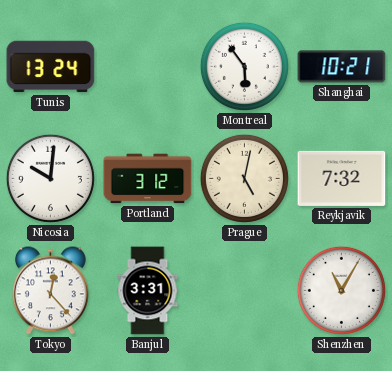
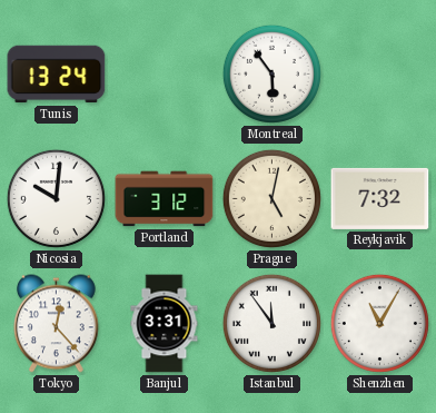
Shanghai: 10:21 -> none
Istanbul: none -> 11:54
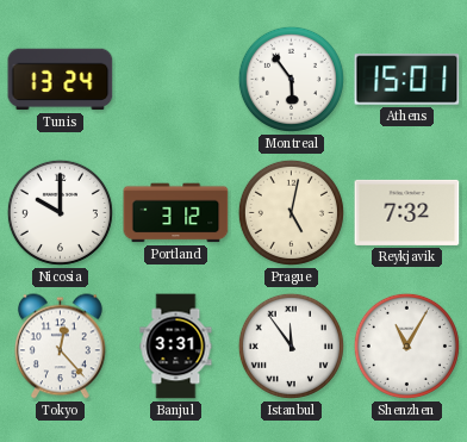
Athens: none -> 15:01
Nicosia: 10:01 -> 10:00
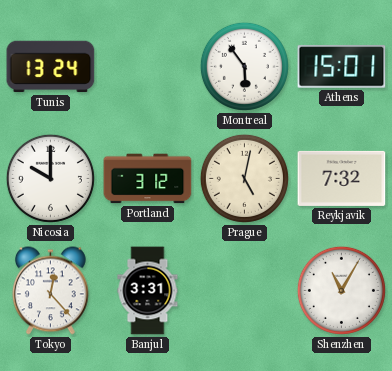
Istanbul: 11:54 -> none
